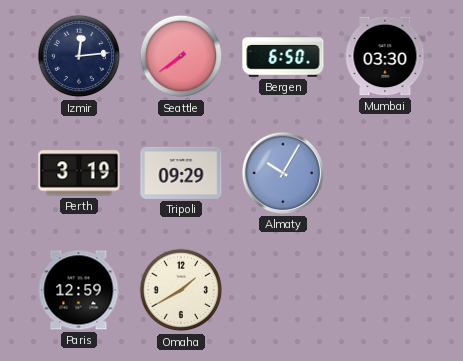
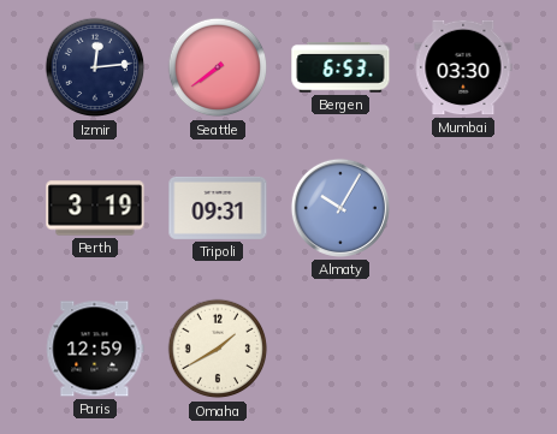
Bergen: 6:50 -> 6:53
Tripoli: 09:29 -> 09:31
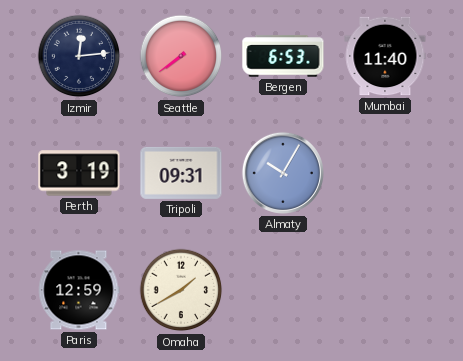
Mumbai: 03:30 -> 11:40
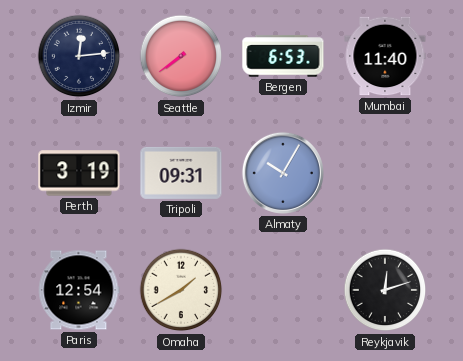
Paris: 12:59 -> 12:54
Reykjavik: none -> 12:12
